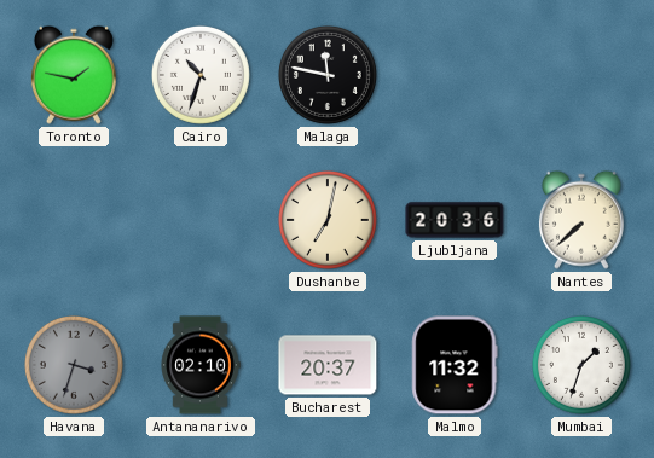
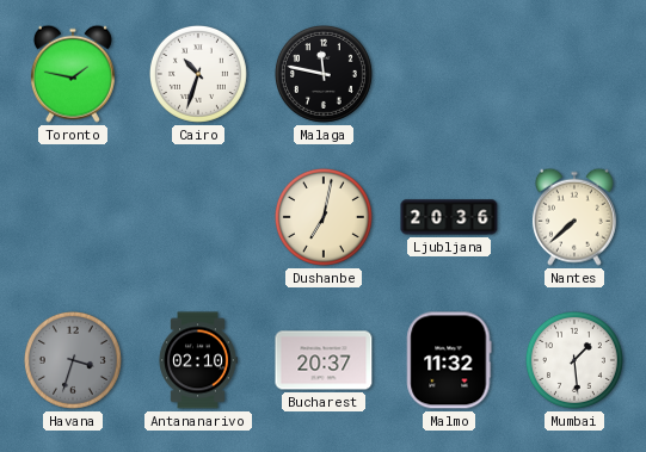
Mumbai: 1:33 -> 1:29
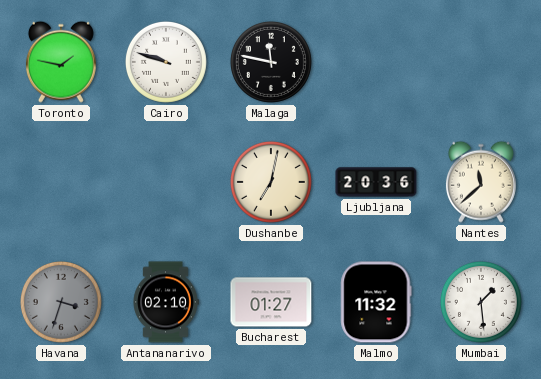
Cairo: 10:33 -> 9:48
Nantes: 7:38 -> 11:38
Bucharest: 20:37 -> 01:27
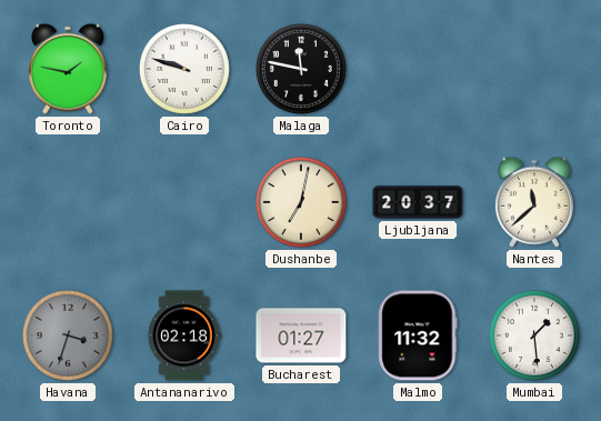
Ljubljana: 20:36 -> 20:37
Antananarivo: 02:10 -> 02:18
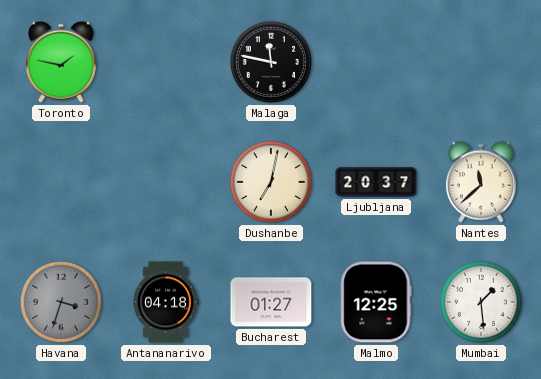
Cairo: 9:48 -> none
Antananarivo: 02:18 -> 04:18
Malmo: 11:32 -> 12:25
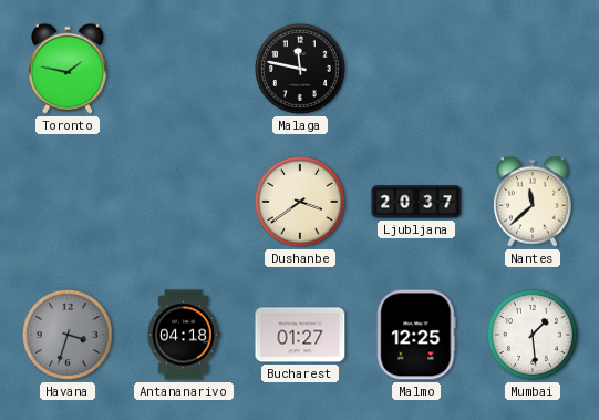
Dushanbe: 7:02 -> 3:39
